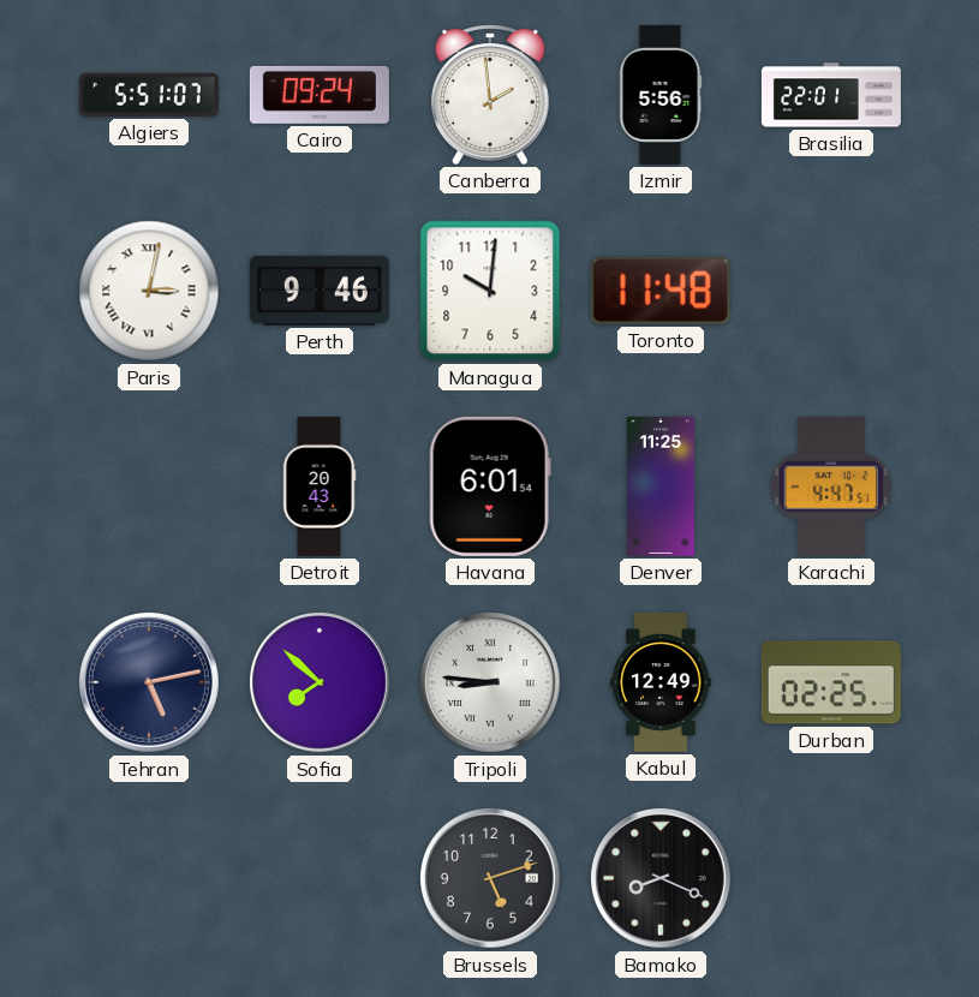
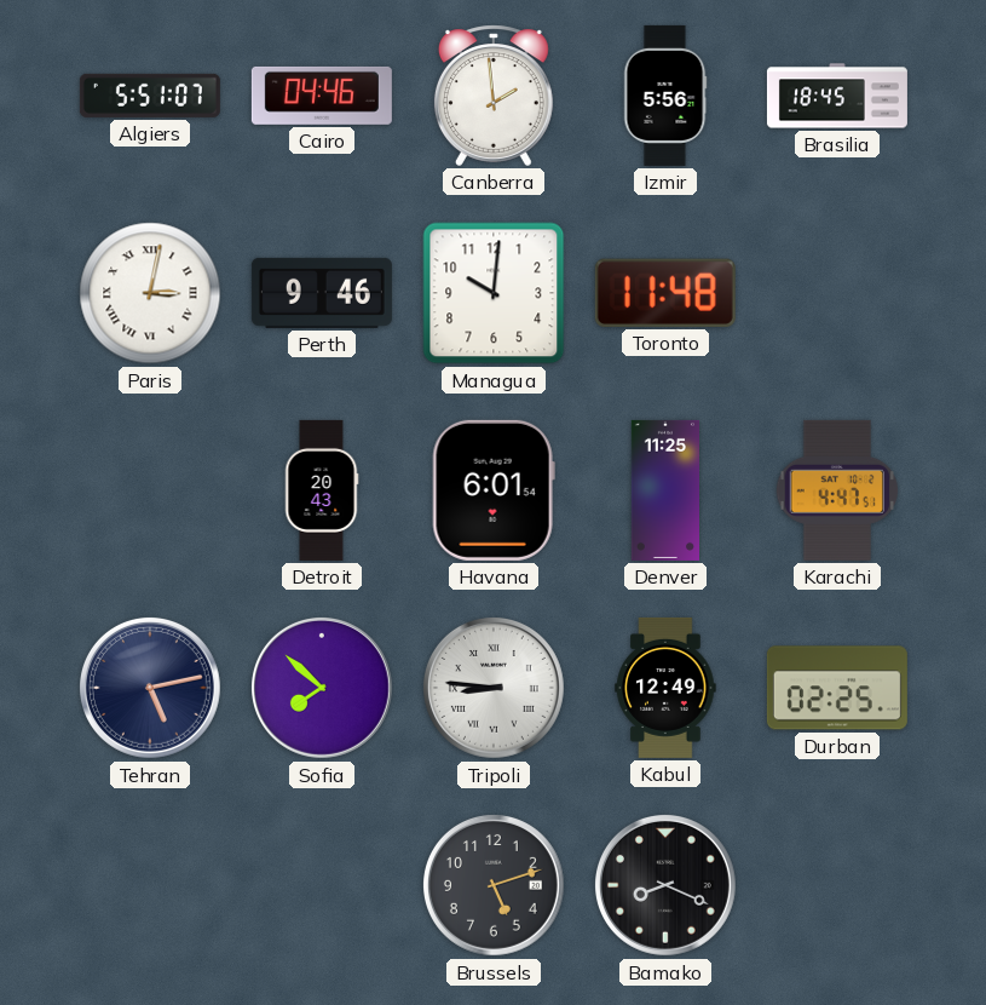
Cairo: 09:24 -> 04:46
Brasilia: 22:01 -> 18:45
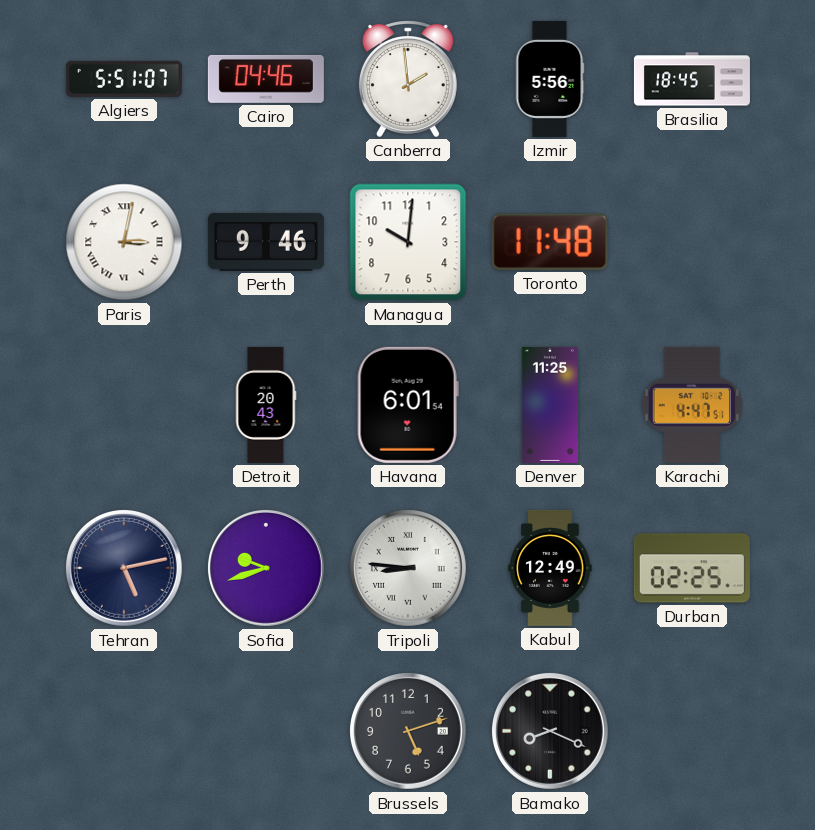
Sofia: 7:52 -> 9:42
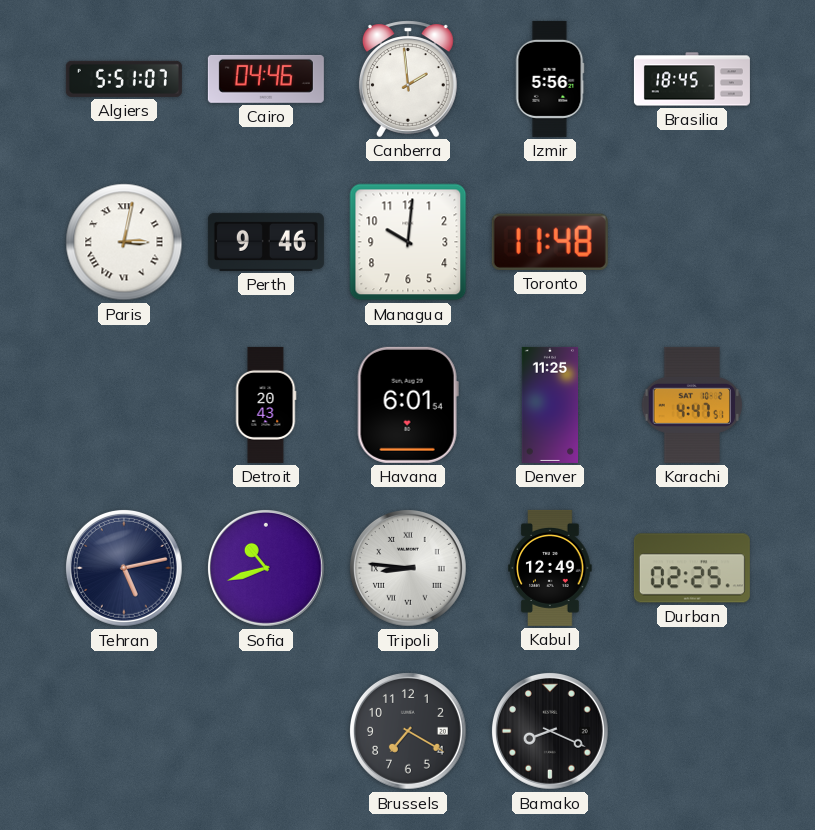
Sofia: 9:42 -> 10:42
Brussels: 5:12 -> 7:20
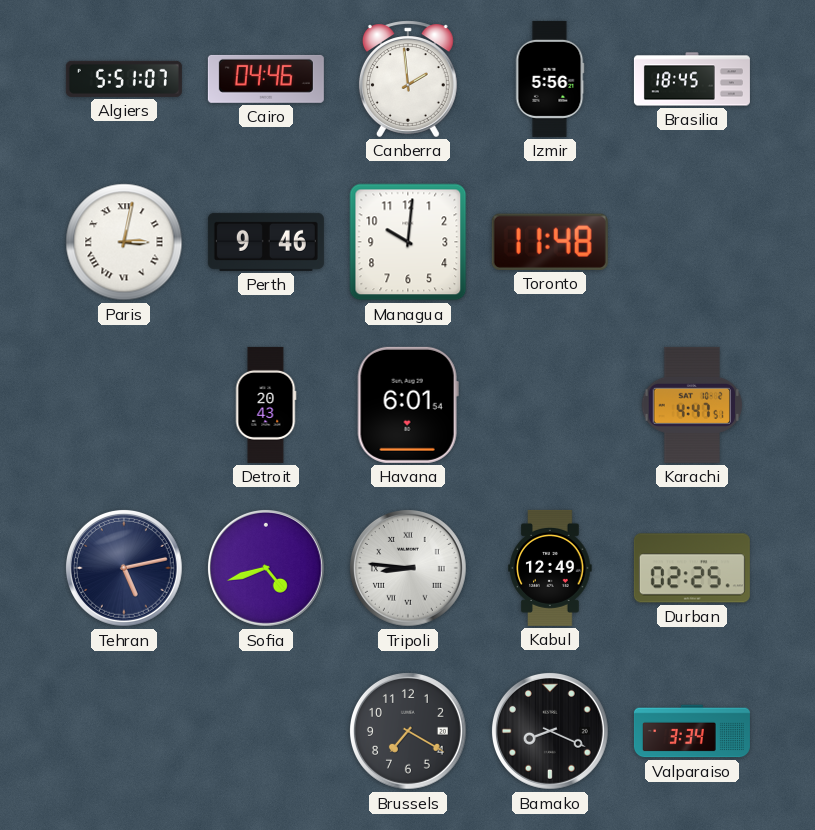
Denver: 11:25 -> none
Sofia: 10:42 -> 4:42
Valparaiso: none -> 3:34
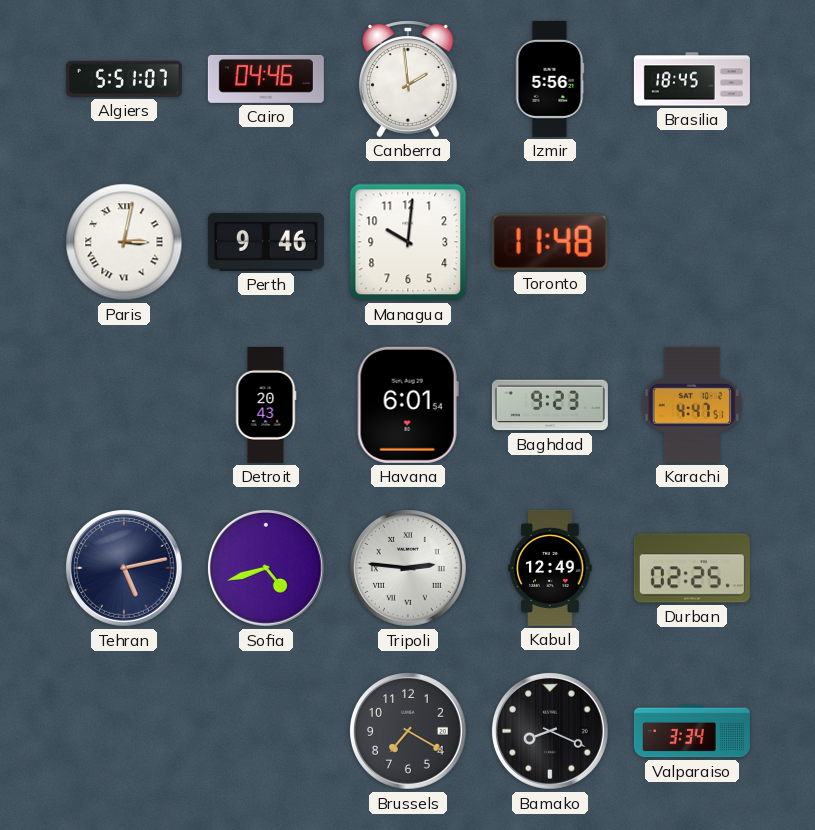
Baghdad: none -> 9:23
Tripoli: 8:46 -> 2:46
